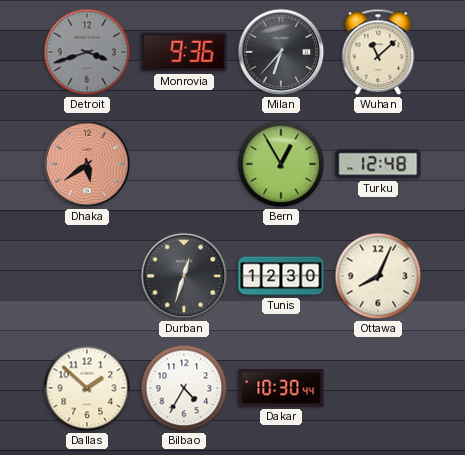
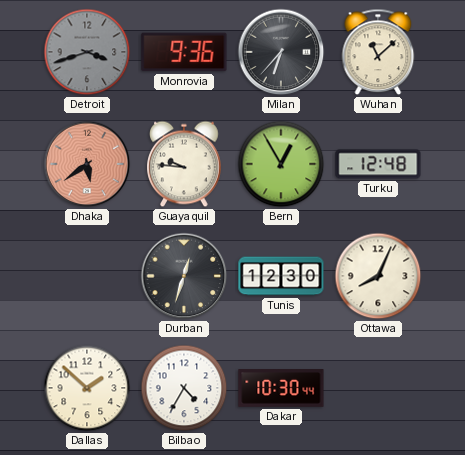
Guayaquil: none -> 9:46
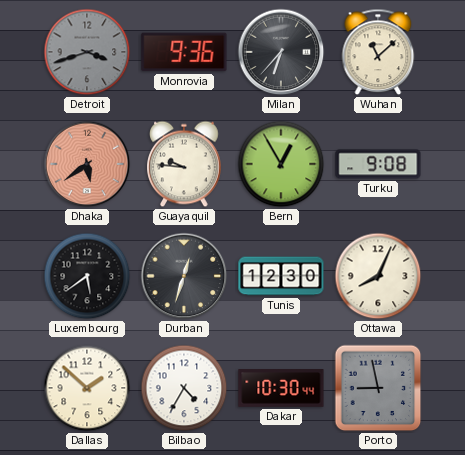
Turku: 12:48 -> 9:08
Luxembourg: none -> 5:39
Porto: none -> 8:58
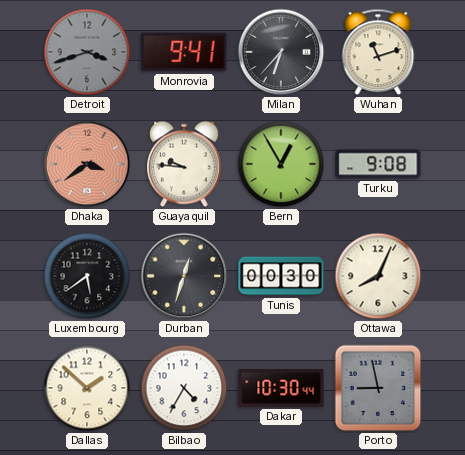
Monrovia: 9:36 -> 9:41
Wuhan: 11:08 -> 11:12
Dhaka: 5:39 -> 3:39
Tunis: 12:30 -> 00:30
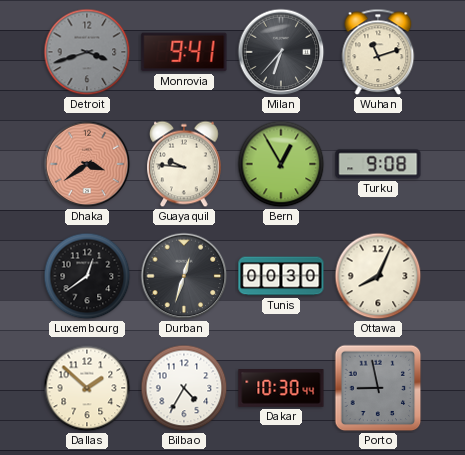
Luxembourg: 5:39 -> 12:39
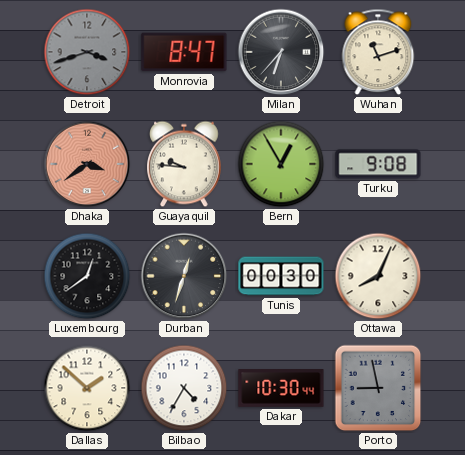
Monrovia: 9:41 -> 8:47
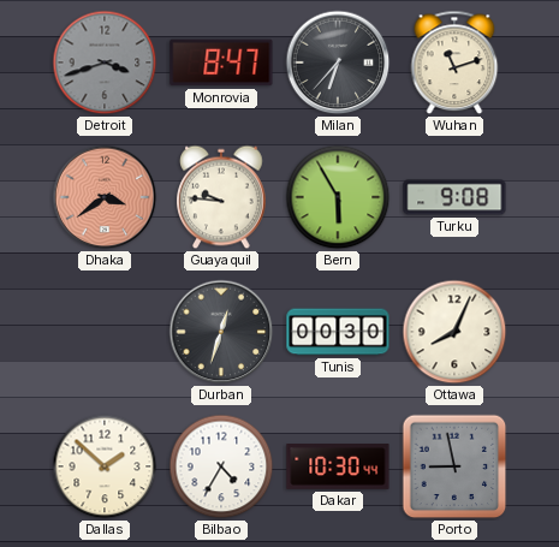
Bern: 12:55 -> 5:55
Luxembourg: 12:39 -> none
